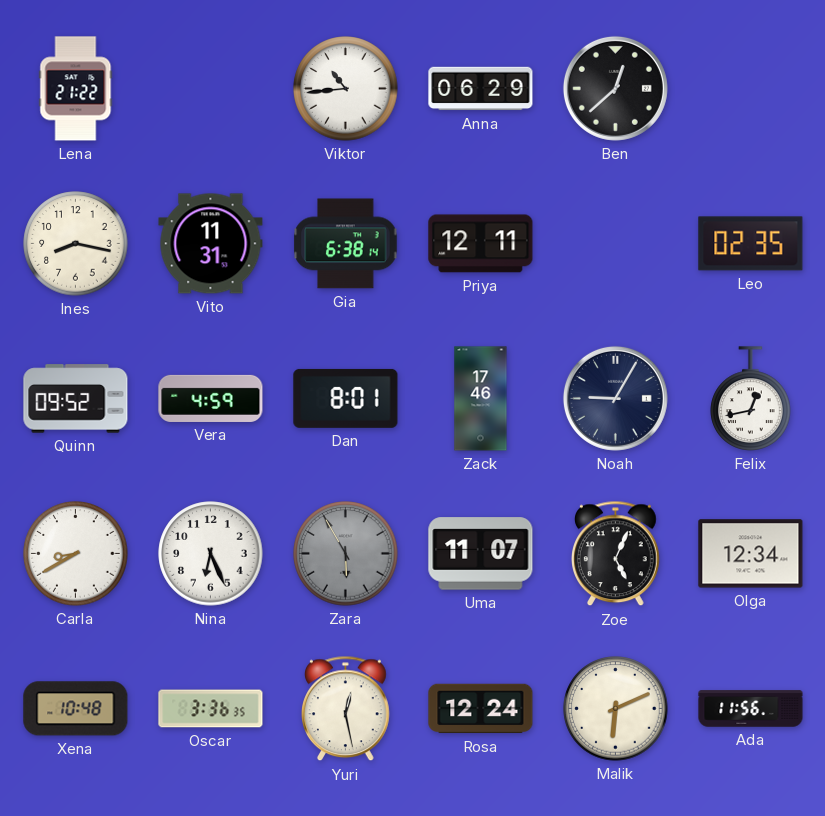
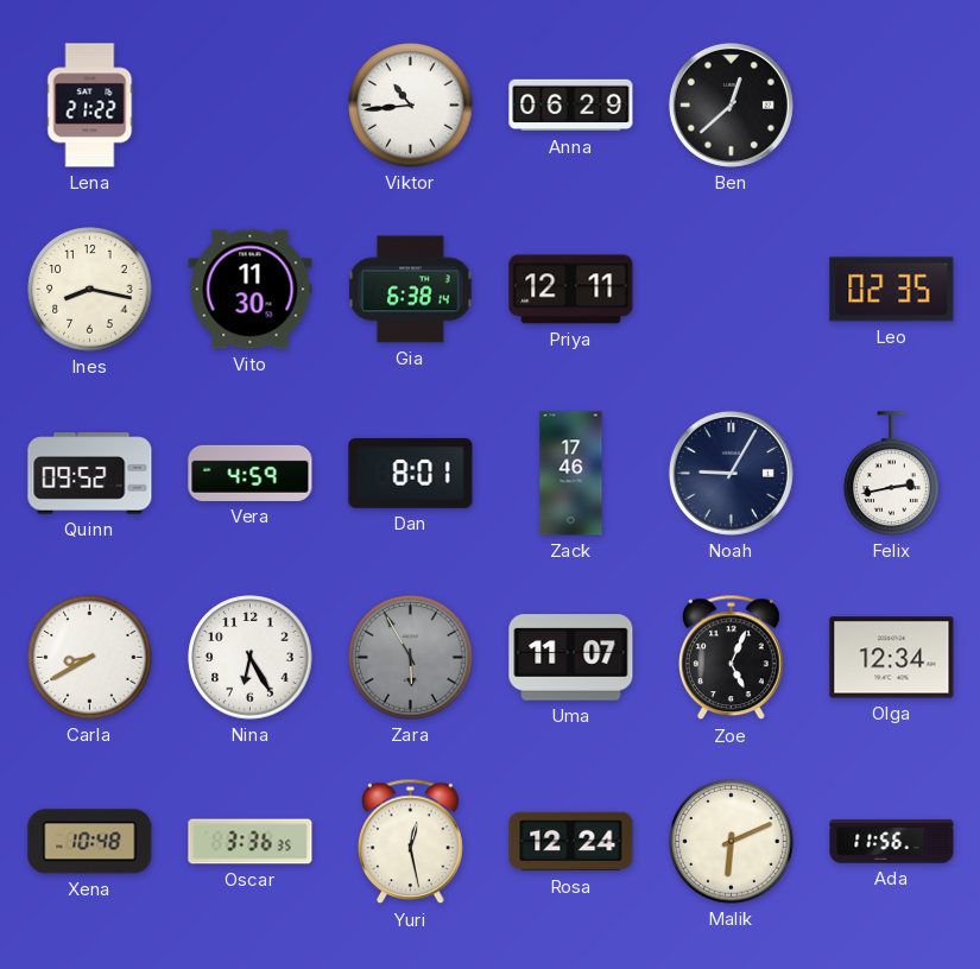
Vito: 11:31 -> 11:30
Felix: 12:43 -> 2:43
Nina: 6:26 -> 6:25
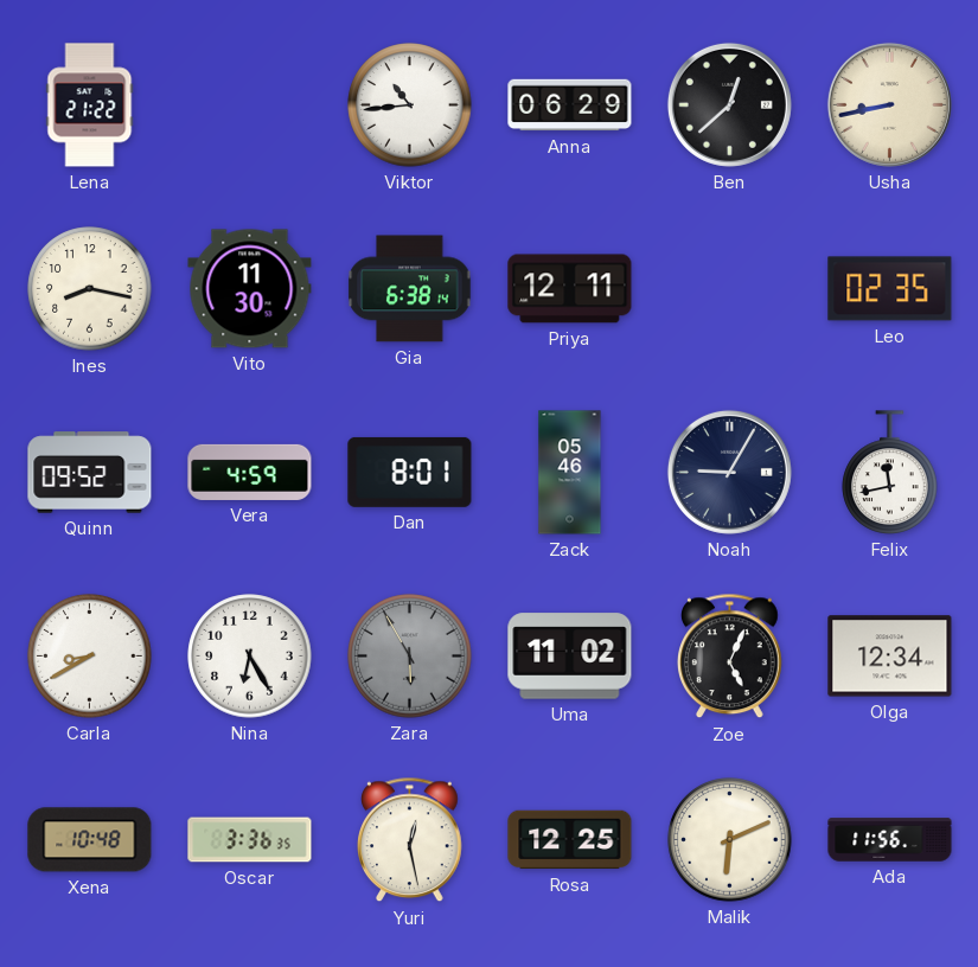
Usha: none -> 8:43
Zack: 17:46 -> 05:46
Felix: 2:43 -> 11:43
Uma: 11:07 -> 11:02
Rosa: 12:24 -> 12:25
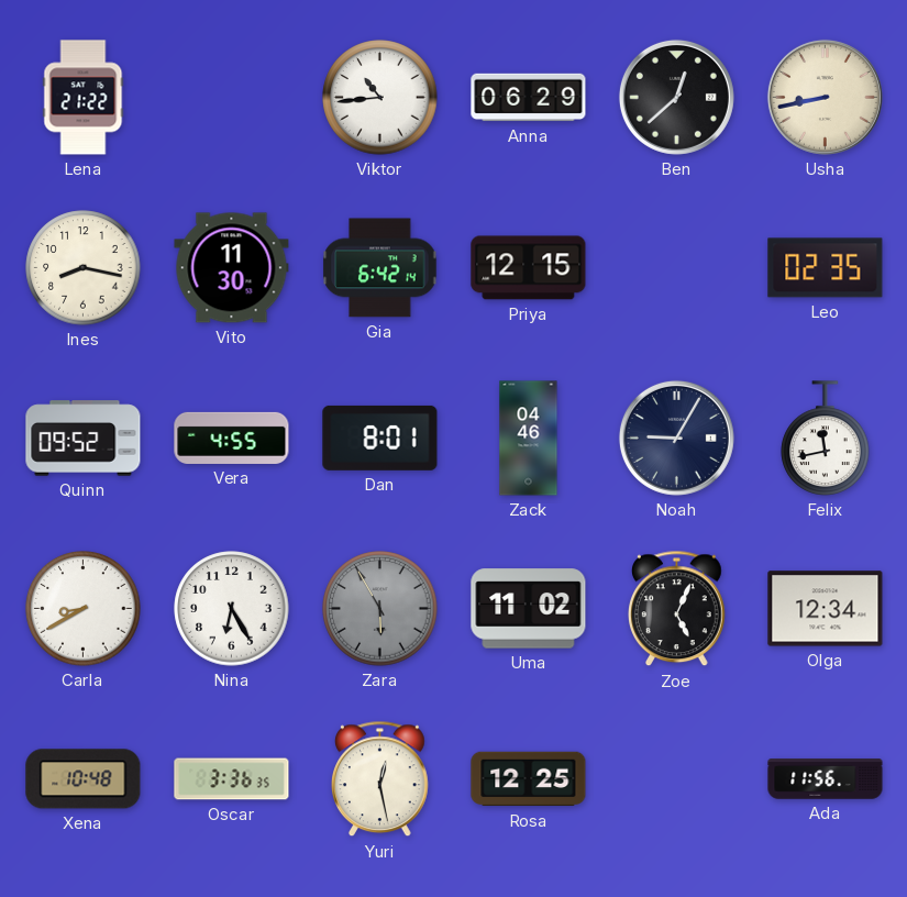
Gia: 6:38 -> 6:42
Priya: 12:11 -> 12:15
Vera: 4:59 -> 4:55
Zack: 05:46 -> 04:46
Malik: 6:11 -> none
